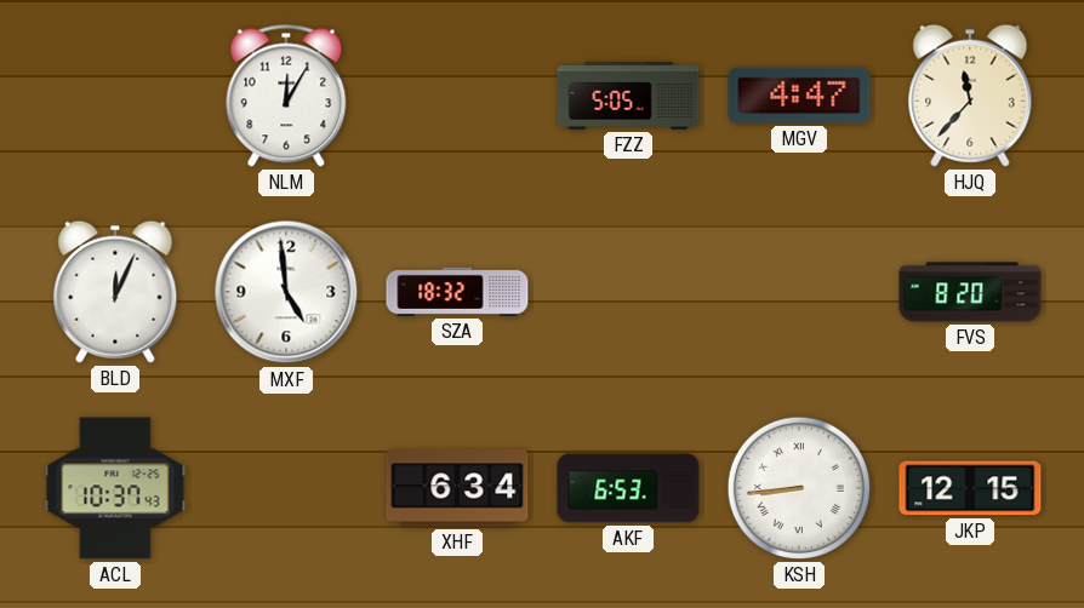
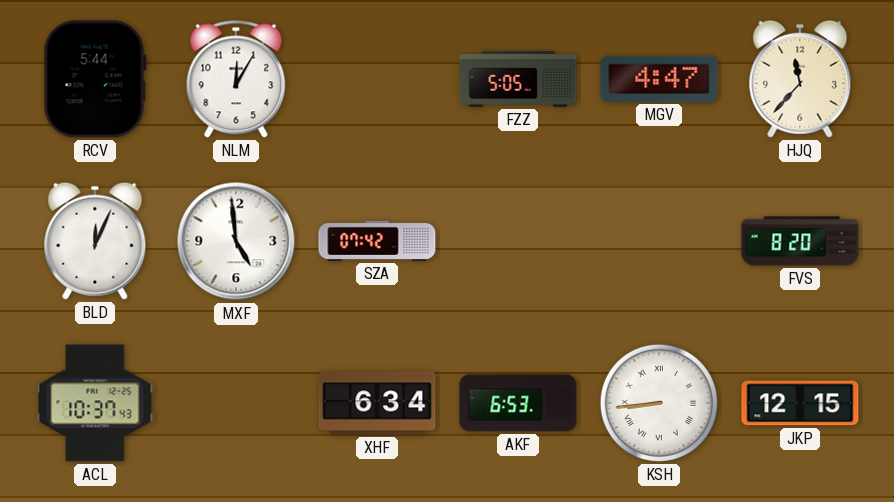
RCV: none -> 5:44
SZA: 18:32 -> 07:42
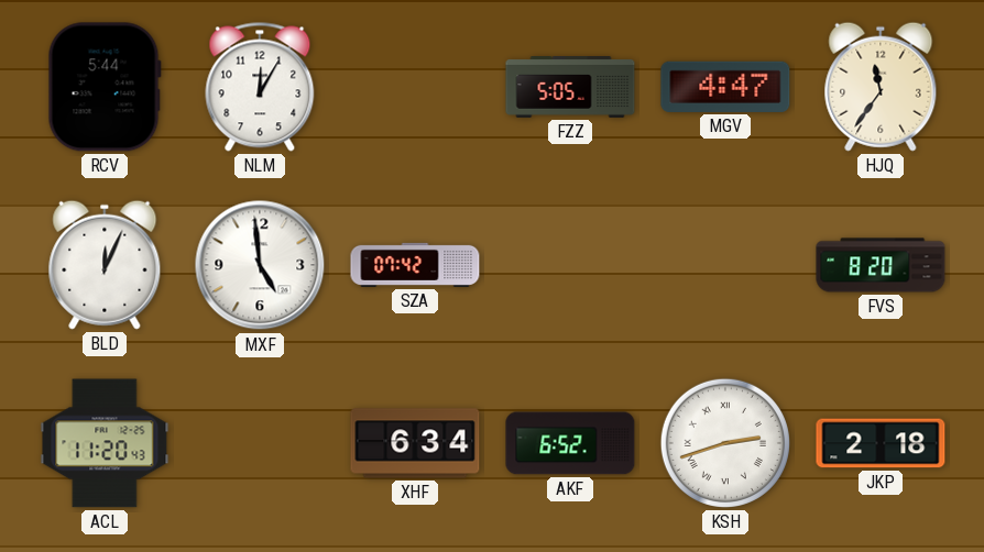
HJQ: 11:37 -> 11:36
ACL: 10:37 -> 11:20
AKF: 6:53 -> 6:52
KSH: 8:44 -> 2:42
JKP: 12:15 -> 2:18
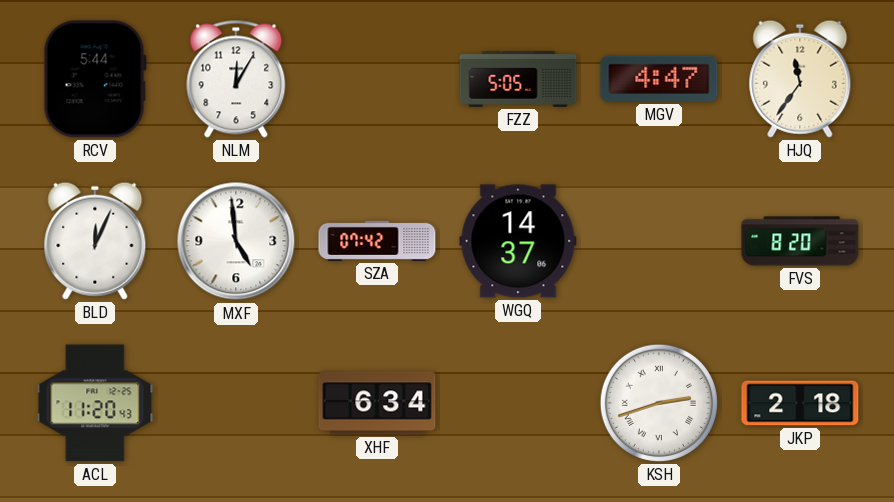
WGQ: none -> 14:37
AKF: 6:52 -> none
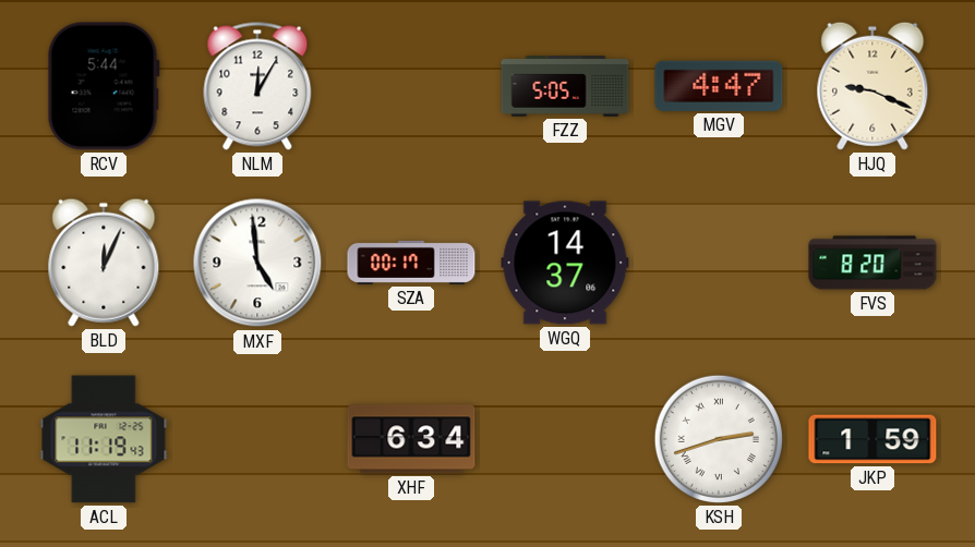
HJQ: 11:36 -> 9:19
SZA: 07:42 -> 00:17
ACL: 11:20 -> 11:19
JKP: 2:18 -> 1:59
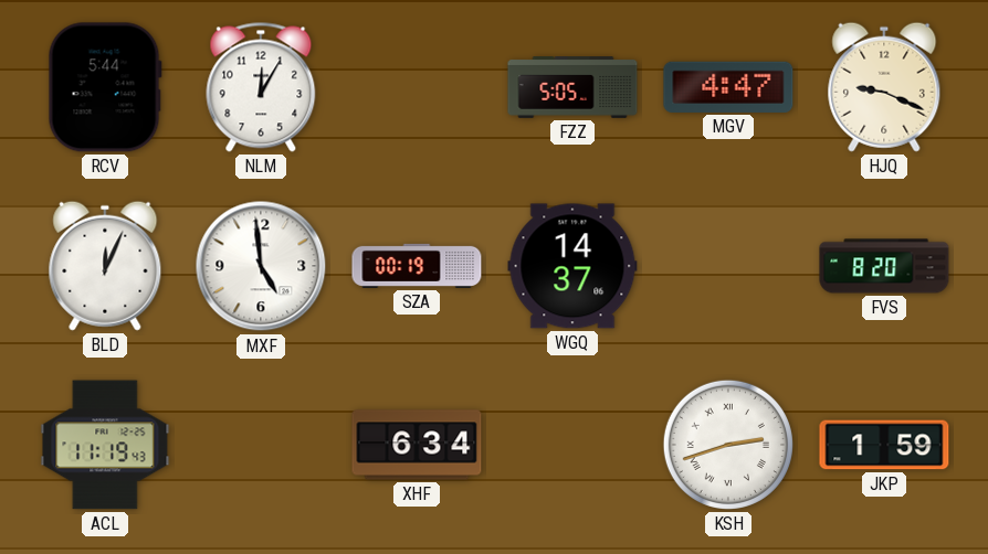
SZA: 00:17 -> 00:19
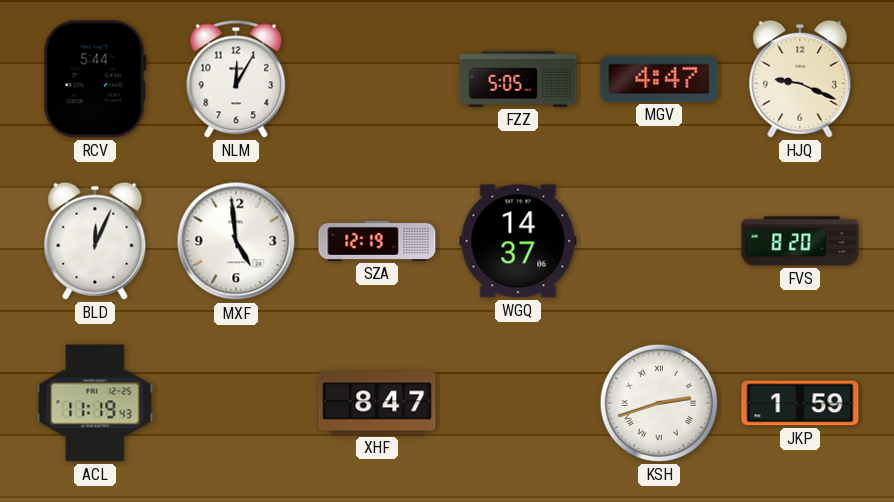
SZA: 00:19 -> 12:19
XHF: 6:34 -> 8:47
